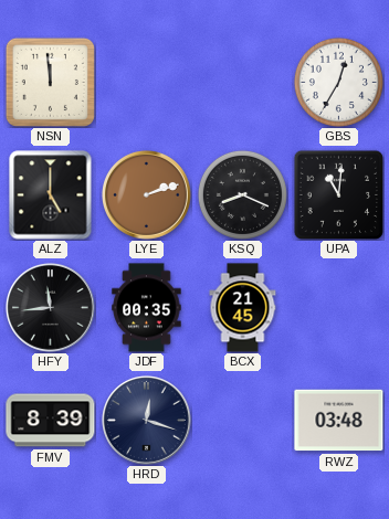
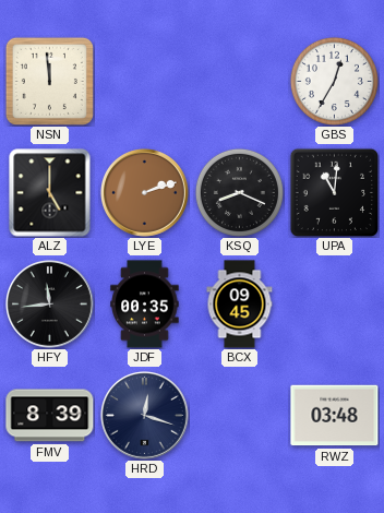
BCX: 21:45 -> 09:45
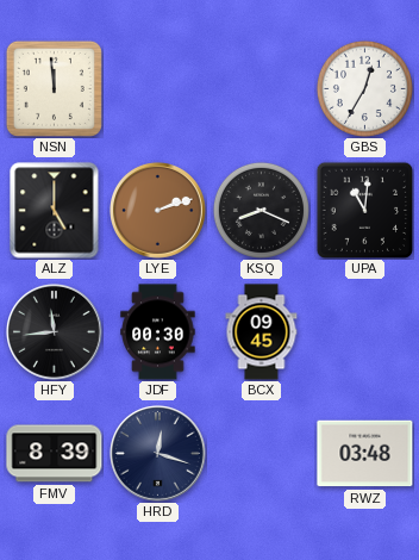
JDF: 00:35 -> 00:30
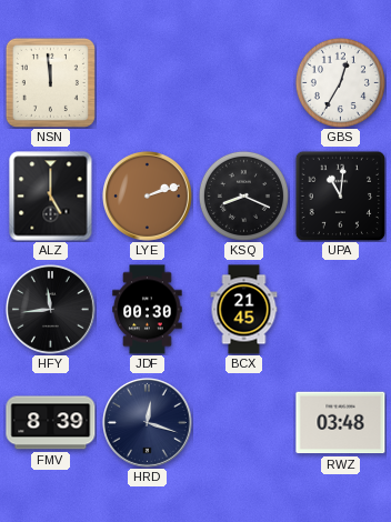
BCX: 09:45 -> 21:45
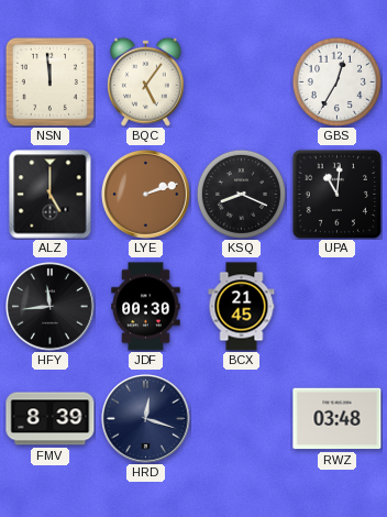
BQC: none -> 5:06
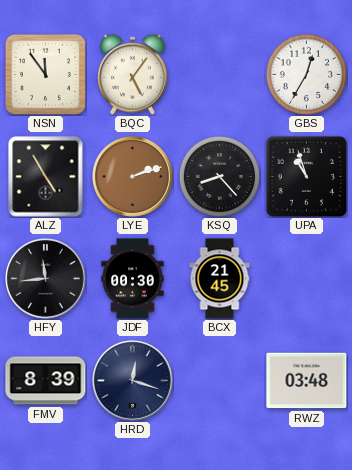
NSN: 11:59 -> 11:54
ALZ: 5:00 -> 4:55
KSQ: 8:19 -> 8:23
UPA: 11:01 -> 10:57
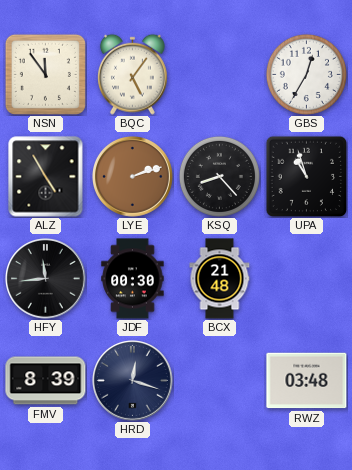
BCX: 21:45 -> 21:48
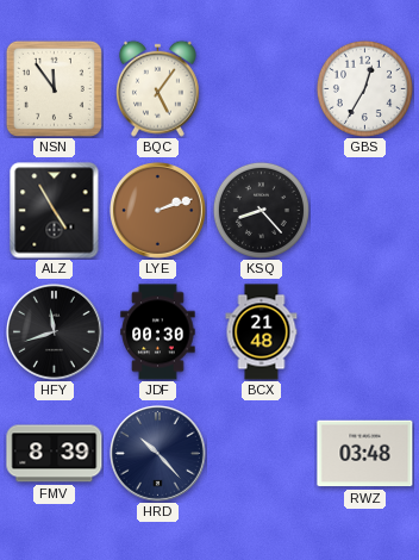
UPA: 10:57 -> none
HFY: 11:44 -> 11:42
HRD: 12:18 -> 10:23
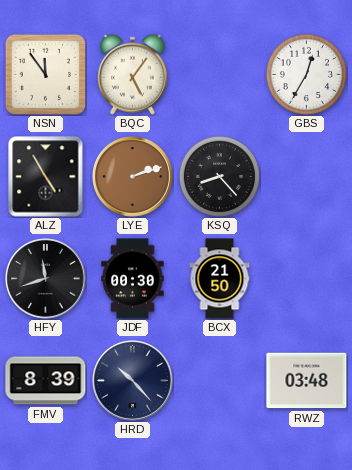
BCX: 21:48 -> 21:50
